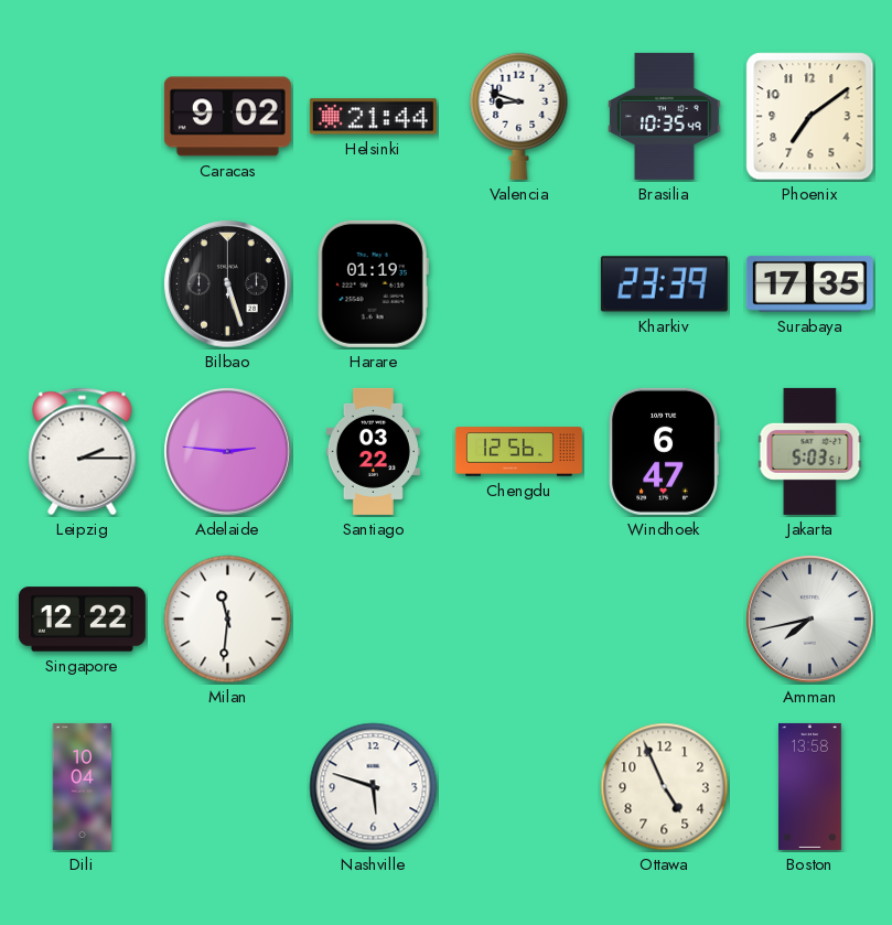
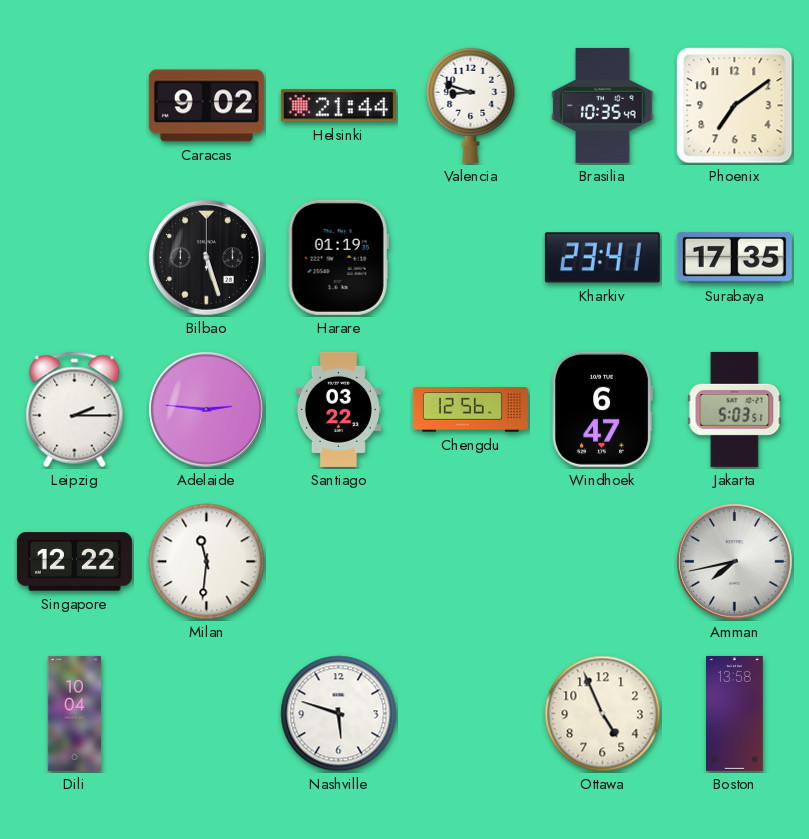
Kharkiv: 23:39 -> 23:41
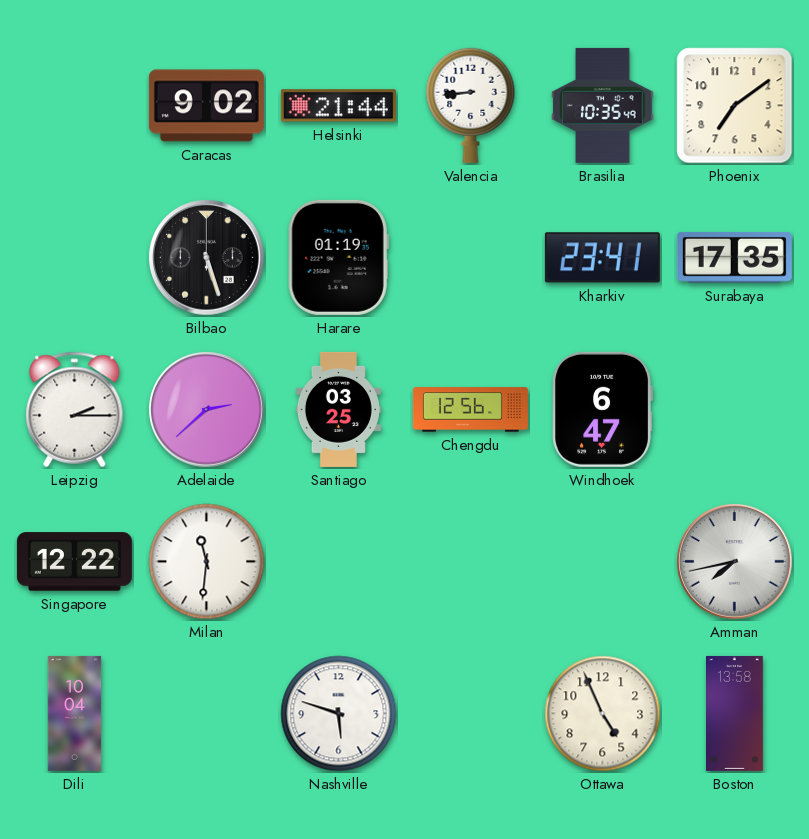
Valencia: 8:48 -> 8:44
Adelaide: 2:46 -> 2:38
Santiago: 03:22 -> 03:25
Jakarta: 5:03 -> none
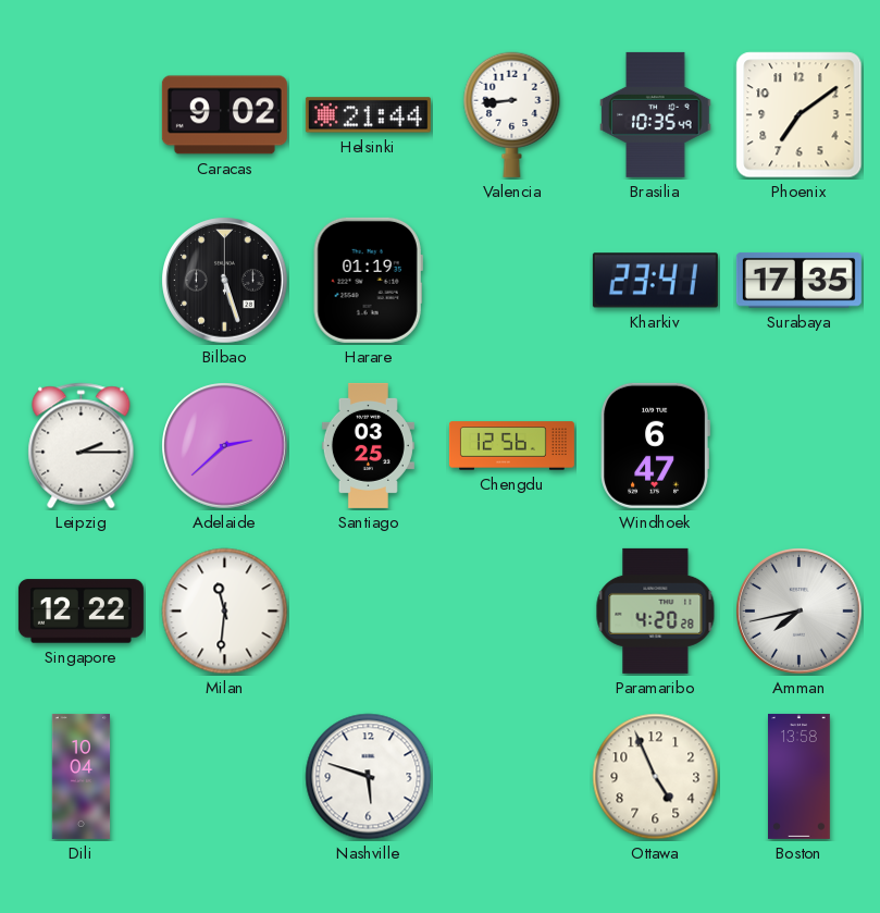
Paramaribo: none -> 4:20
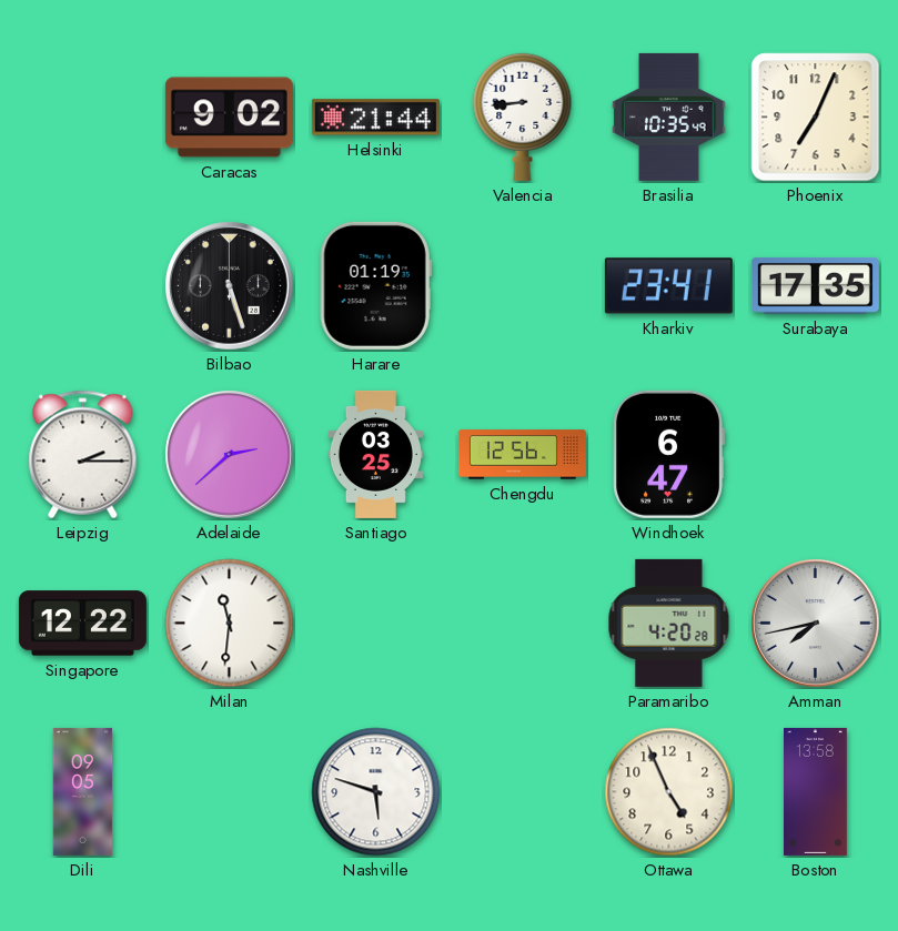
Phoenix: 7:09 -> 7:04
Dili: 10:04 -> 09:05
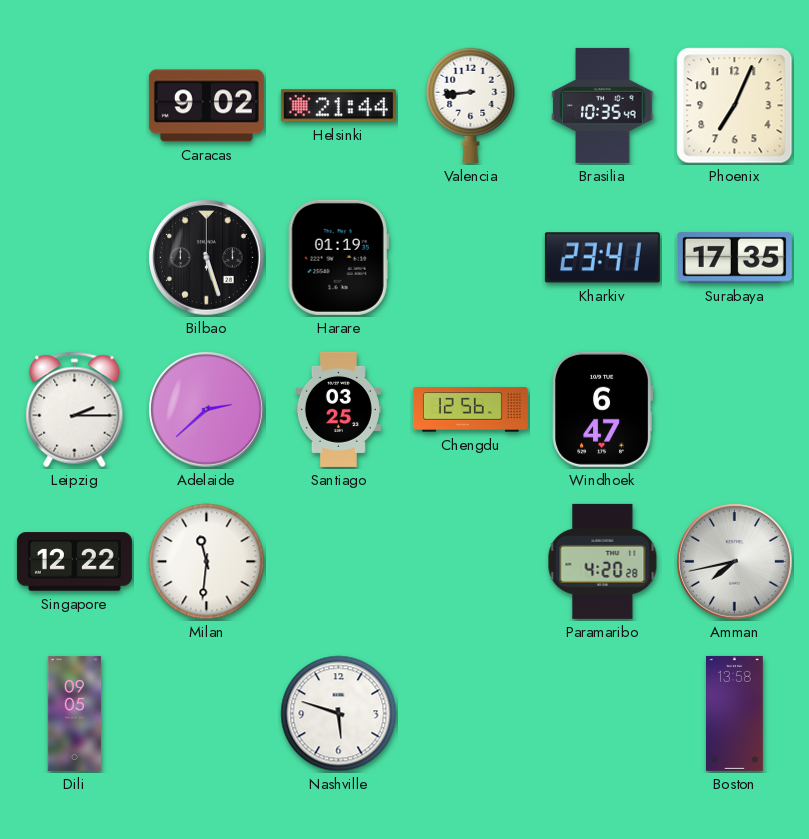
Ottawa: 4:56 -> none
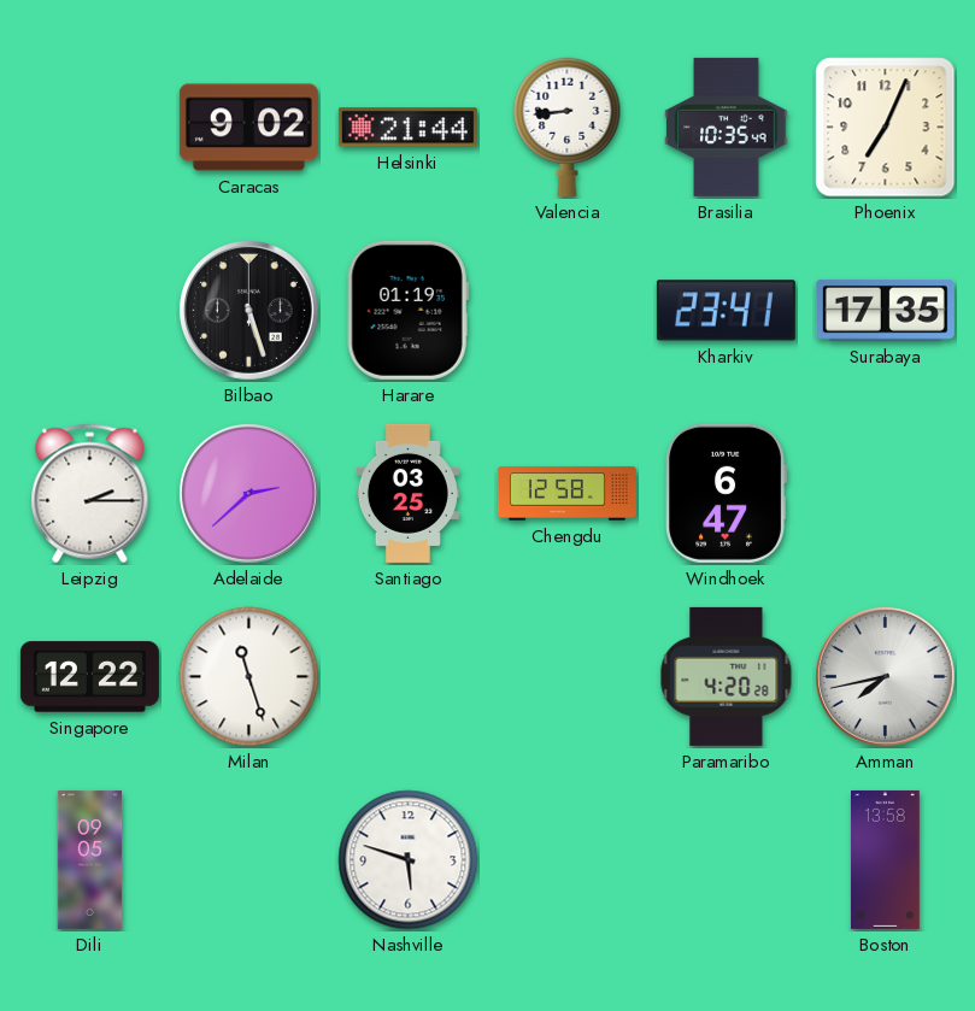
Chengdu: 12:56 -> 12:58
Milan: 11:31 -> 11:27
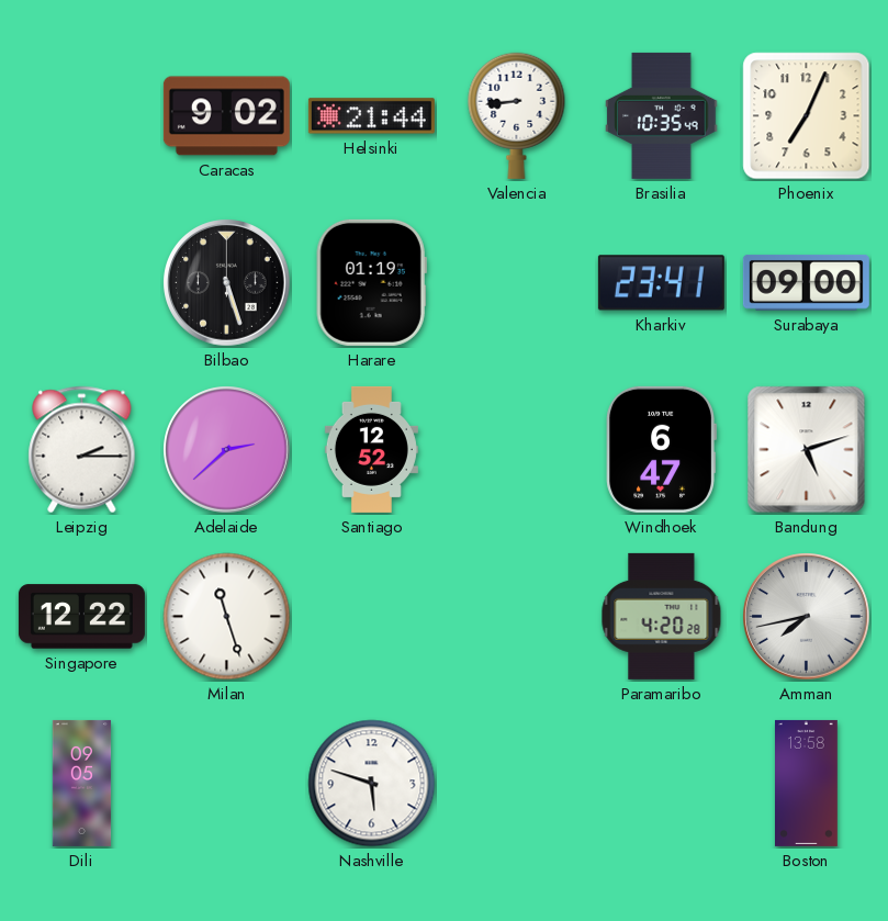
Surabaya: 17:35 -> 09:00
Santiago: 03:25 -> 12:52
Chengdu: 12:58 -> none
Bandung: none -> 5:12
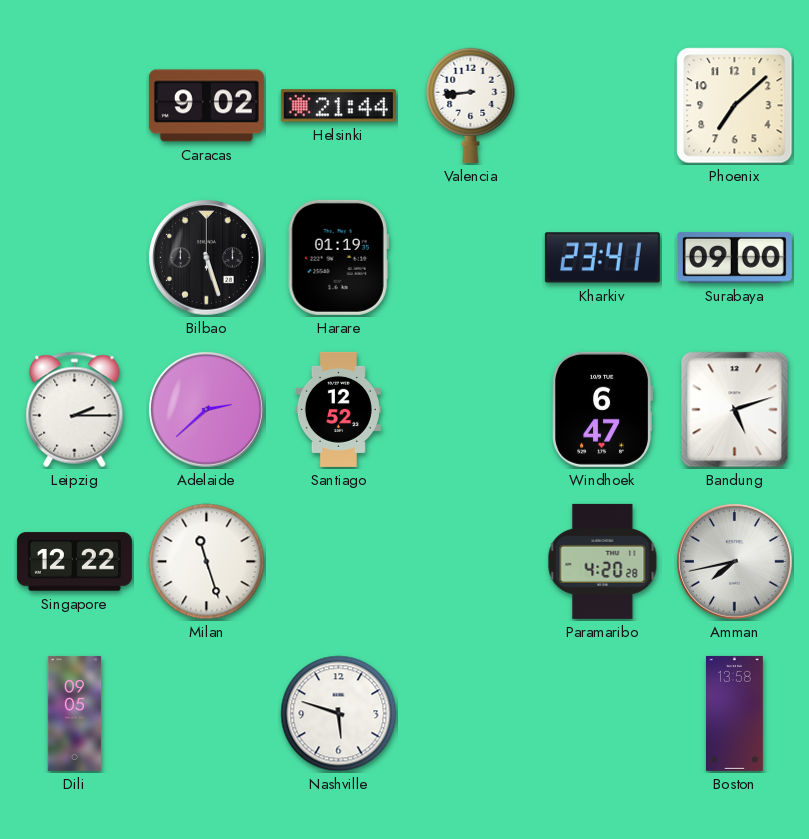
Brasilia: 10:35 -> none
Phoenix: 7:04 -> 7:08
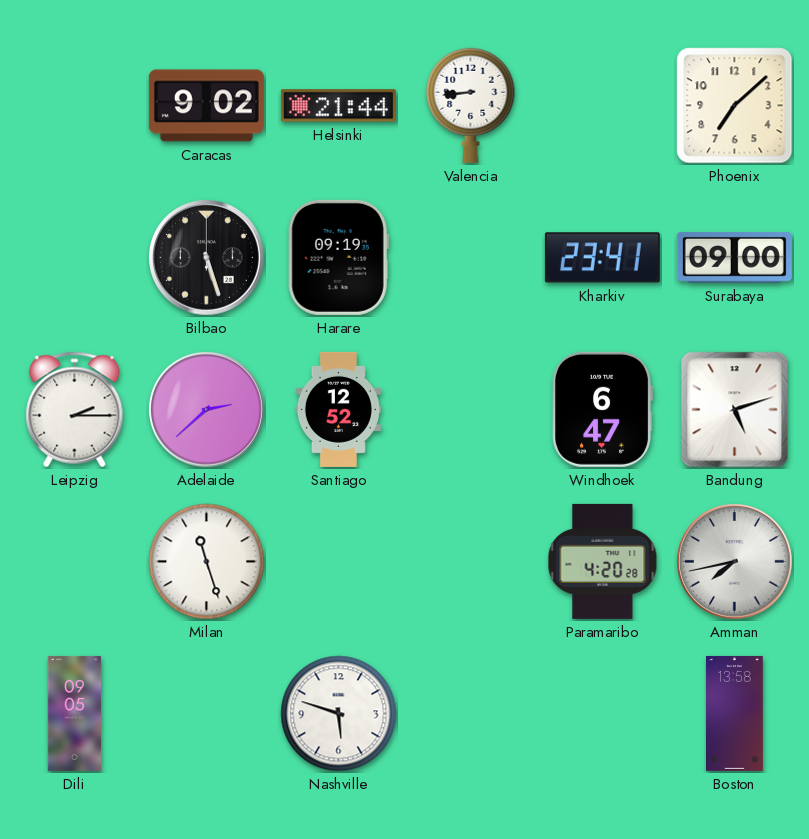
Harare: 01:19 -> 09:19
Singapore: 12:22 -> none
